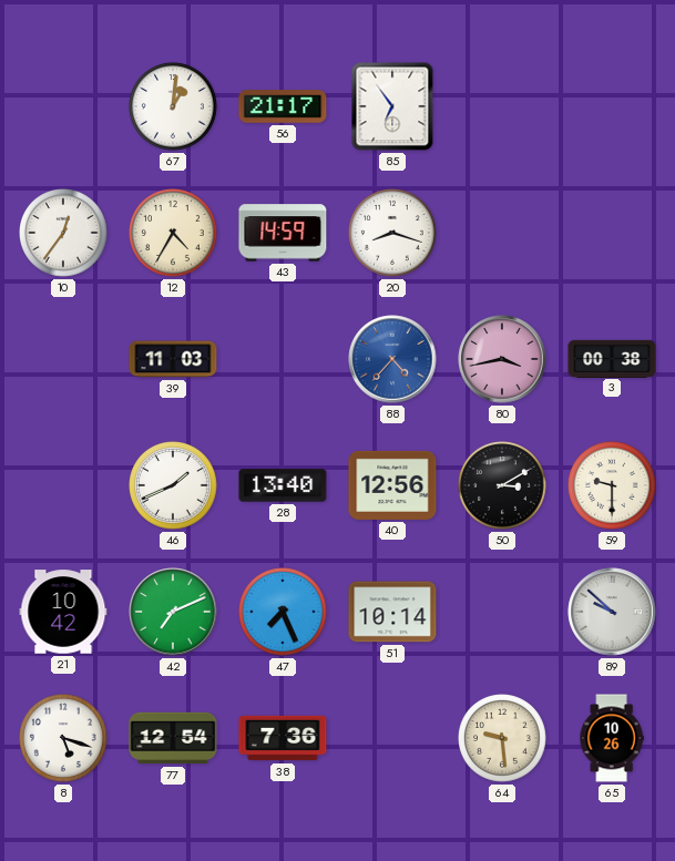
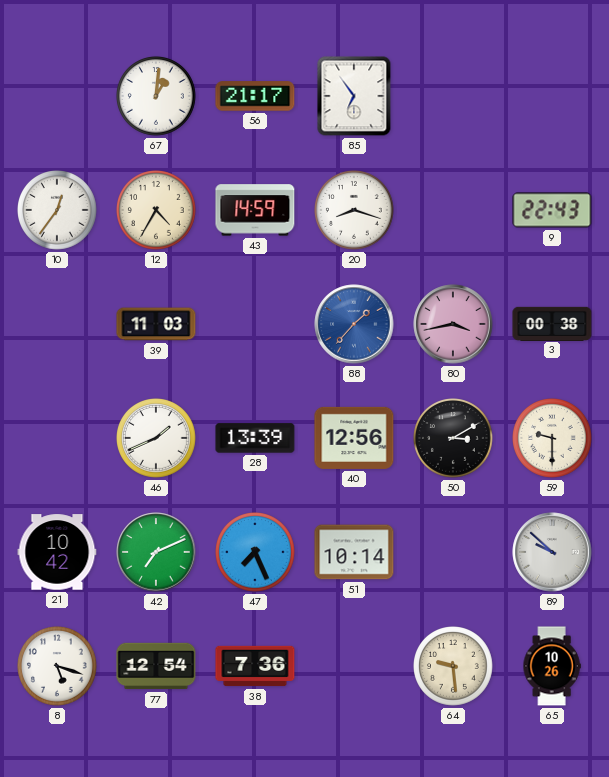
9: none -> 22:43
88: 4:37 -> 1:37
28: 13:40 -> 13:39
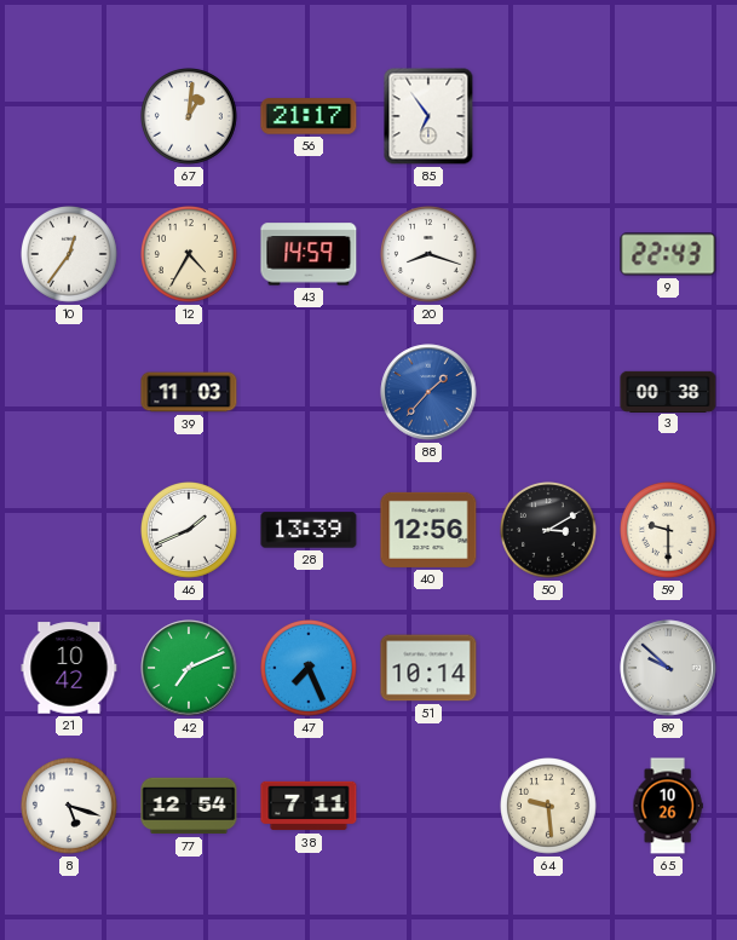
80: 3:43 -> none
38: 7:36 -> 7:11
